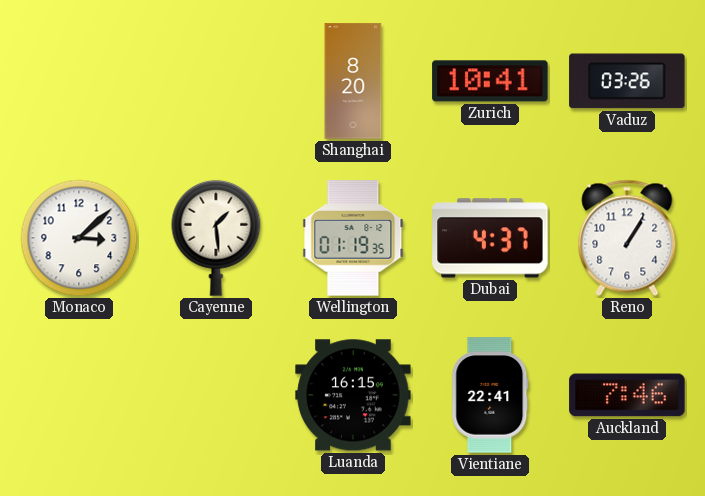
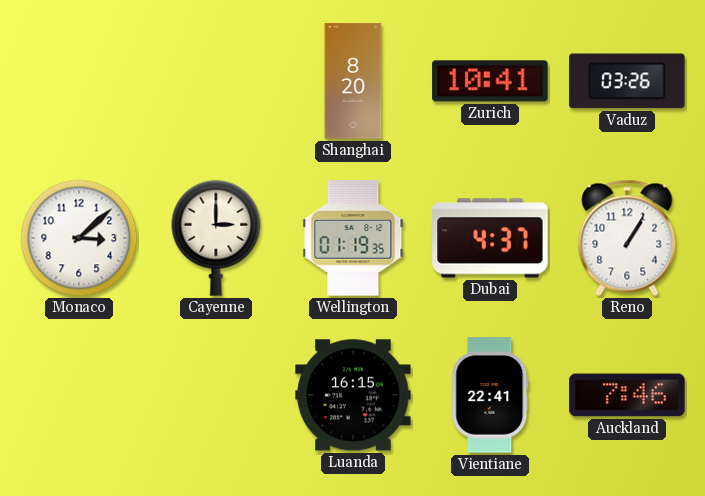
Cayenne: 1:29 -> 3:00
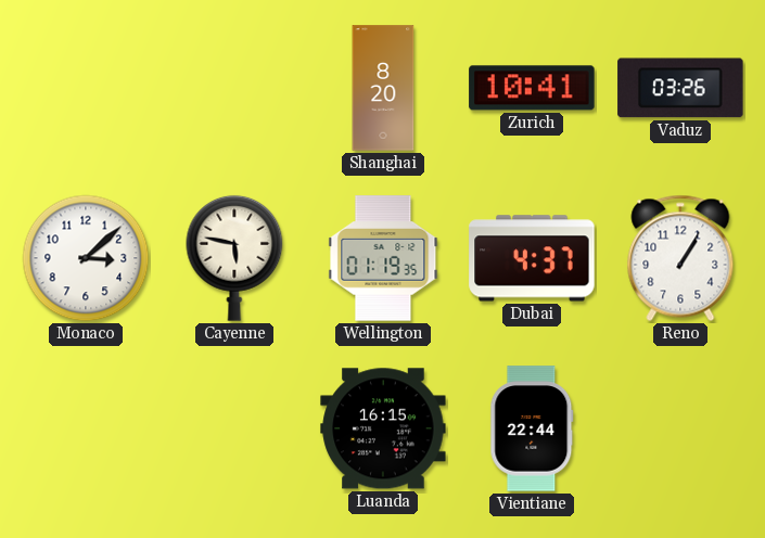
Cayenne: 3:00 -> 5:47
Vientiane: 22:41 -> 22:44
Auckland: 7:46 -> none
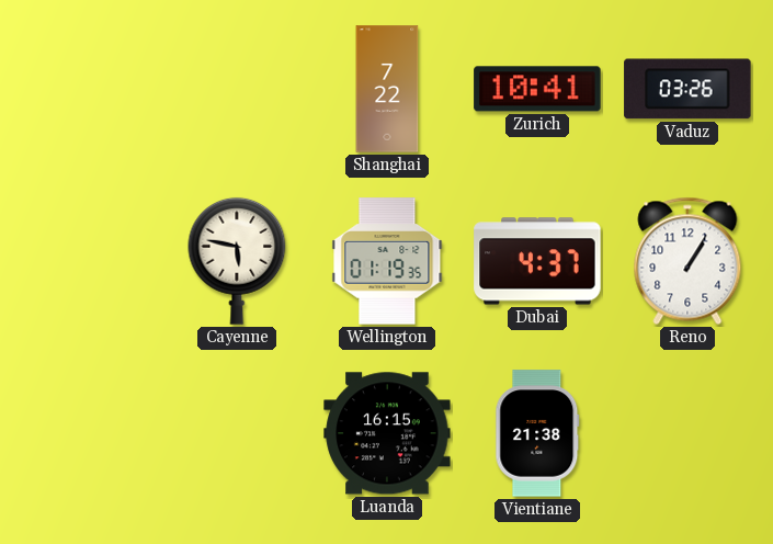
Shanghai: 8:20 -> 7:22
Monaco: 3:08 -> none
Vientiane: 22:44 -> 21:38
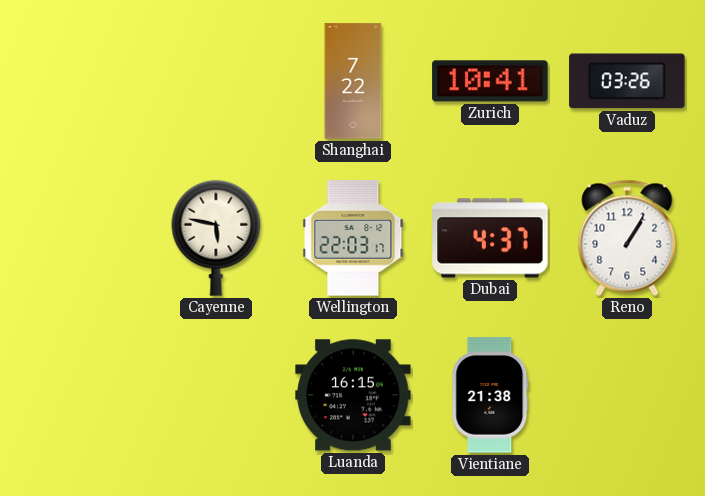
Wellington: 01:19 -> 22:03
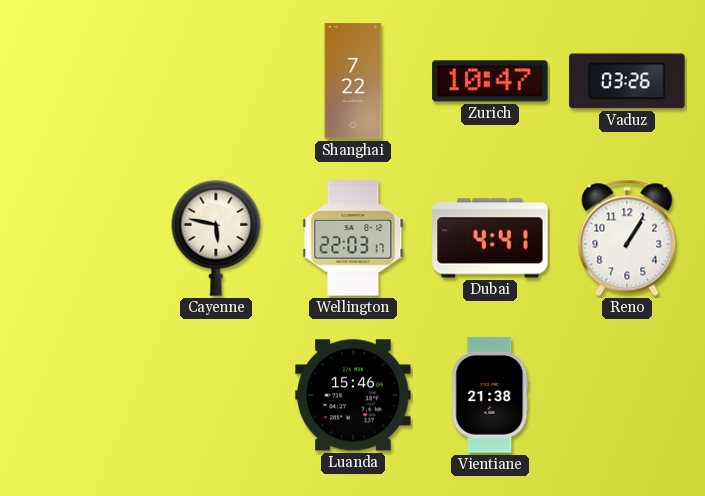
Zurich: 10:41 -> 10:47
Dubai: 4:37 -> 4:41
Luanda: 16:15 -> 15:46
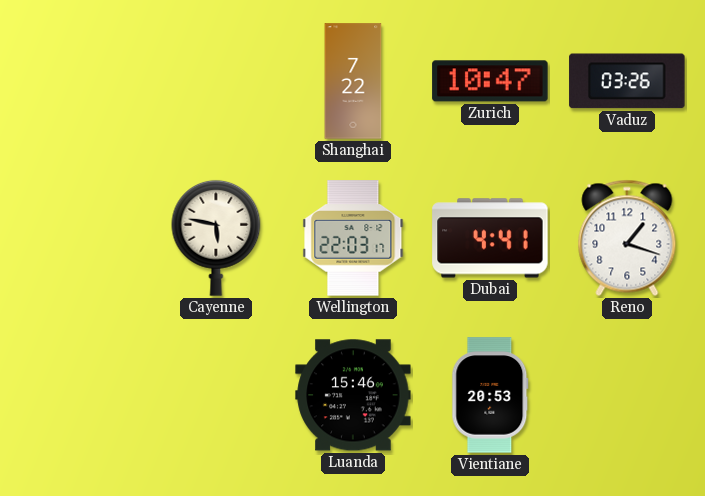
Reno: 1:05 -> 1:18
Vientiane: 21:38 -> 20:53
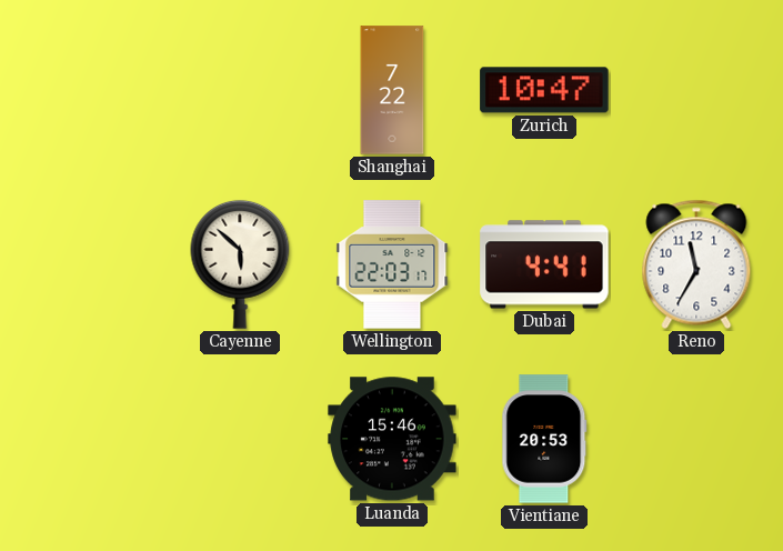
Vaduz: 03:26 -> none
Cayenne: 5:47 -> 5:52
Reno: 1:18 -> 11:35
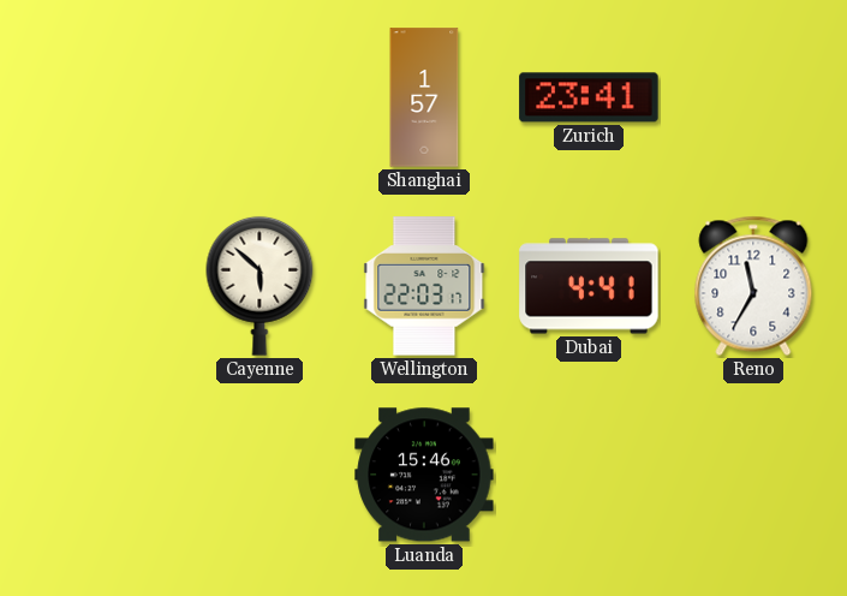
Shanghai: 7:22 -> 1:57
Zurich: 10:47 -> 23:41
Vientiane: 20:53 -> none
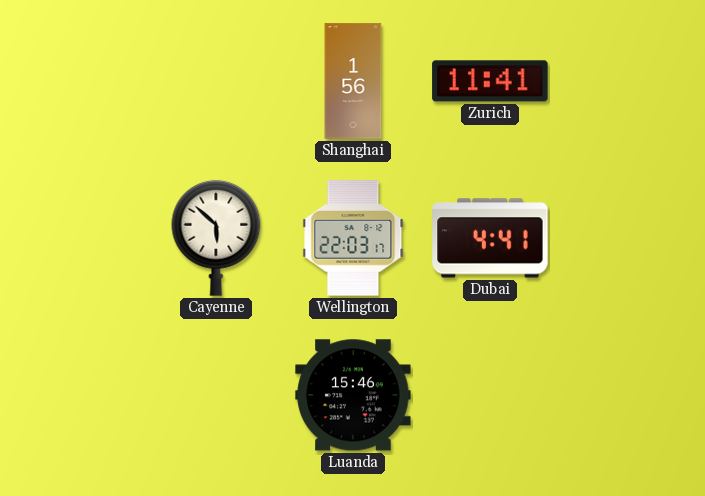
Shanghai: 1:57 -> 1:56
Zurich: 23:41 -> 11:41
Reno: 11:35 -> none
